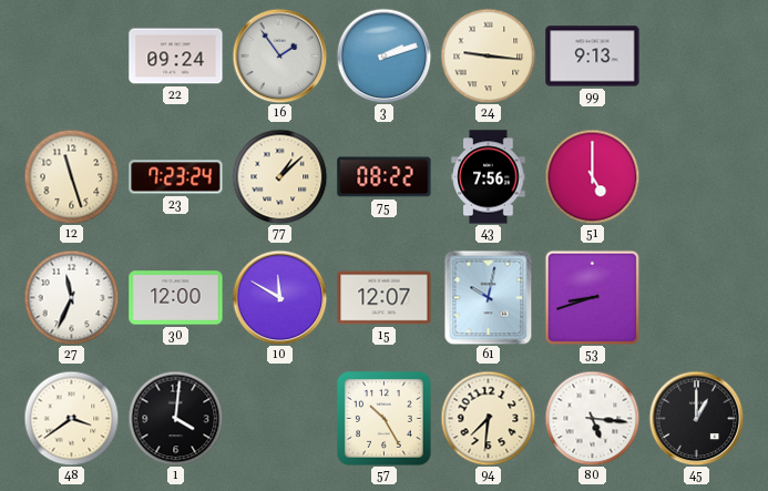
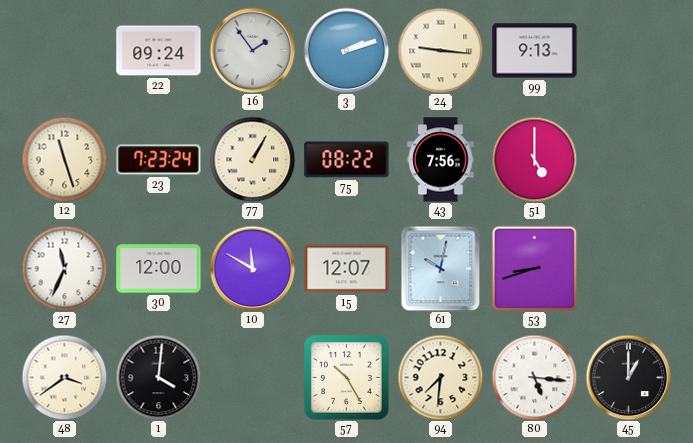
77: 1:08 -> 1:05
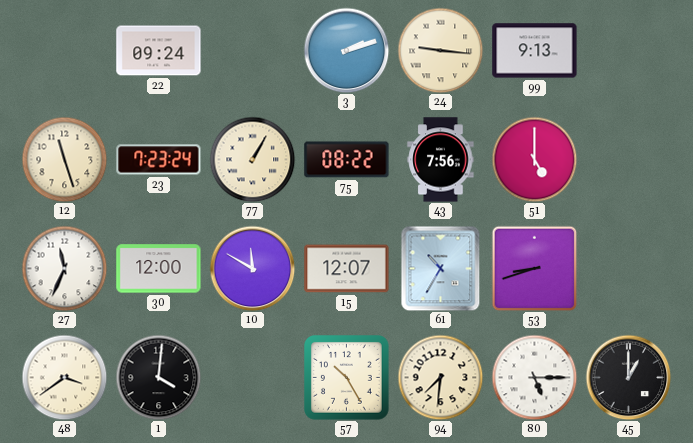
16: 1:54 -> none
61: 10:02 -> 10:35
80: 5:16 -> 5:15
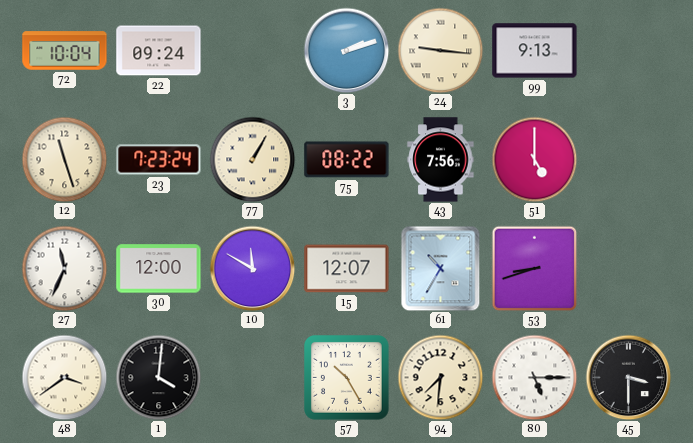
72: none -> 10:04
45: 1:00 -> 3:30
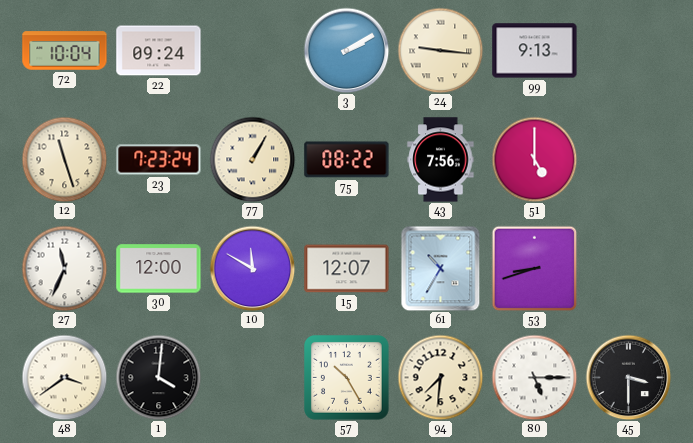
3: 2:12 -> 2:10
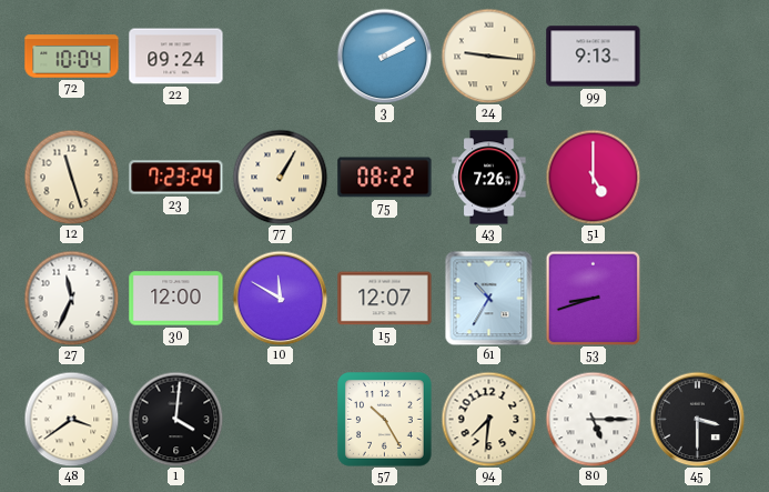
43: 7:56 -> 7:26
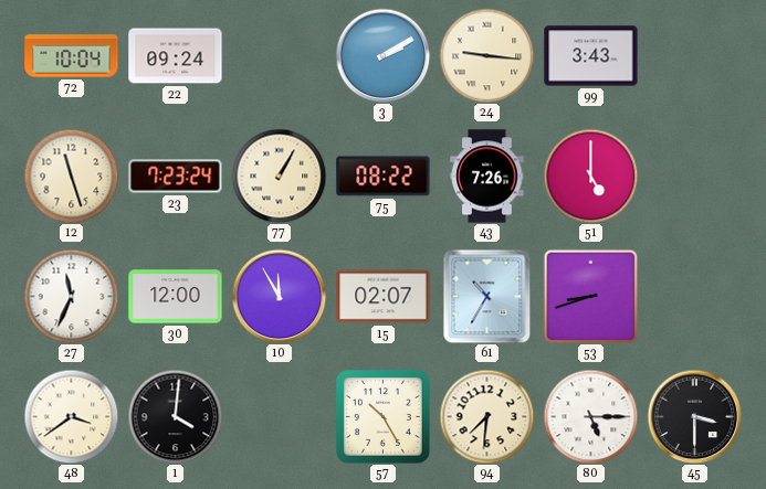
99: 9:13 -> 3:43
10: 11:50 -> 11:55
15: 12:07 -> 02:07
